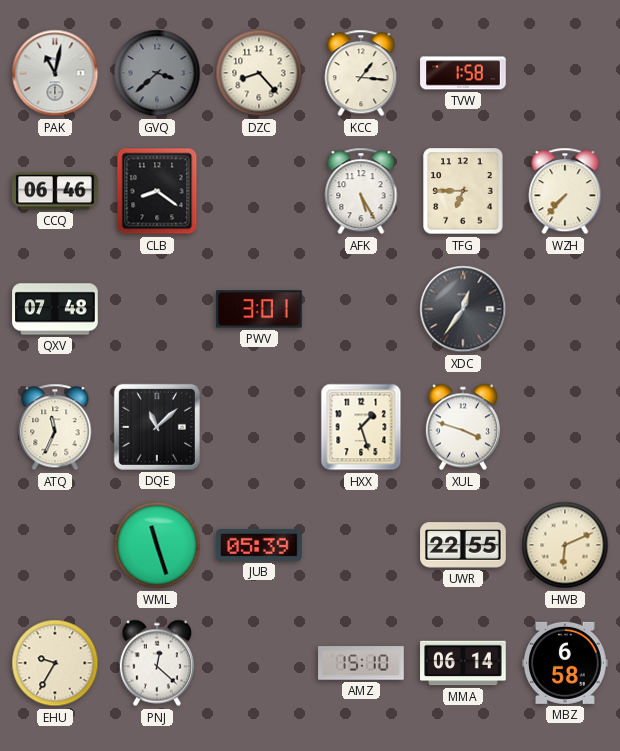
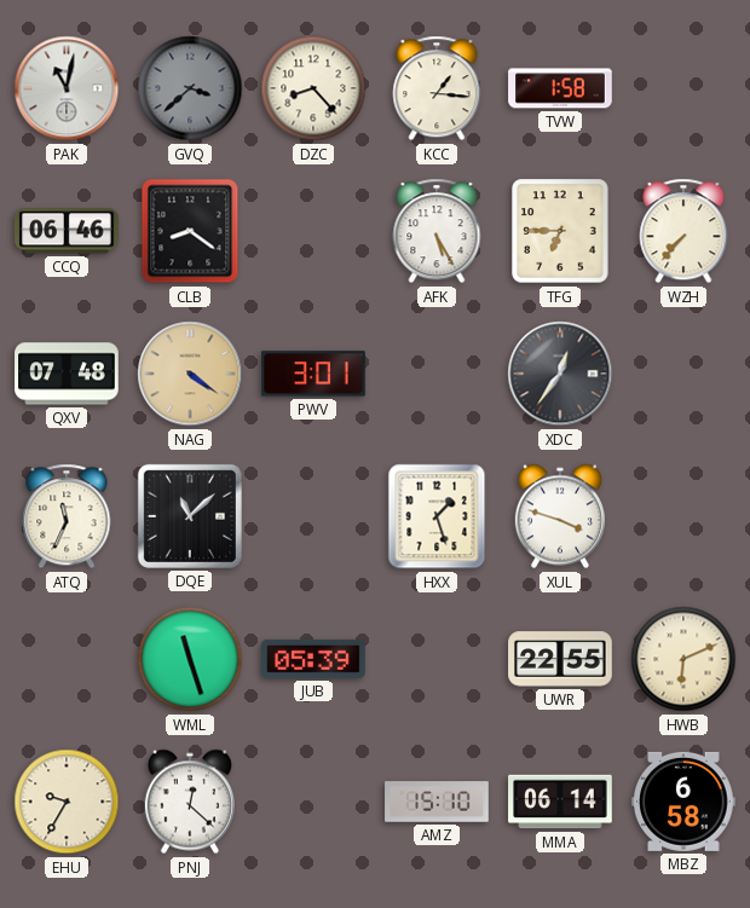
NAG: none -> 4:21
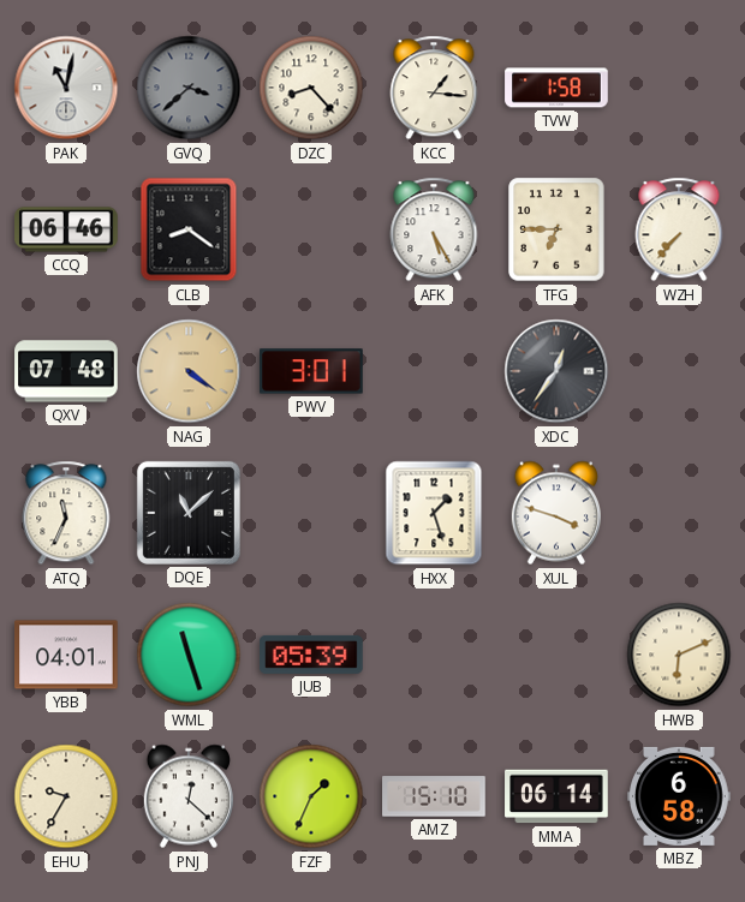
YBB: none -> 04:01
UWR: 22:55 -> none
FZF: none -> 1:34
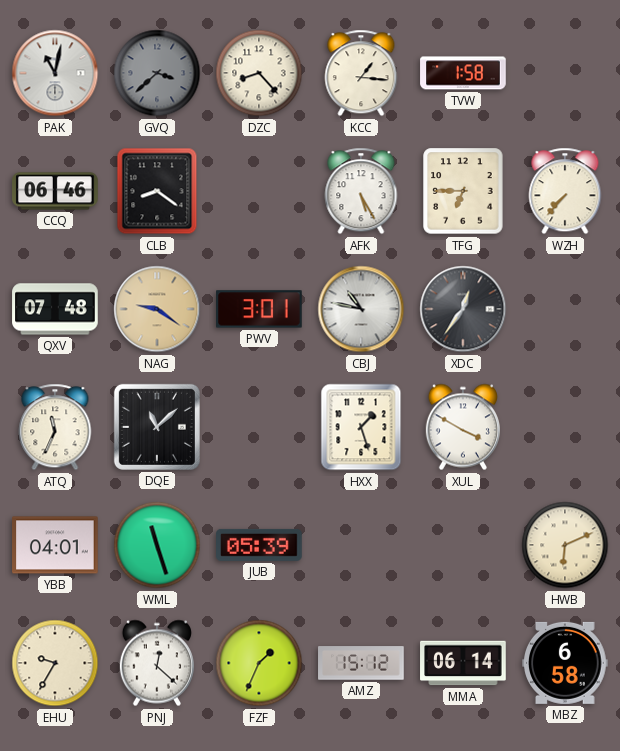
NAG: 4:21 -> 9:21
CBJ: none -> 10:47
XUL: 3:48 -> 3:50
AMZ: 15:10 -> 15:12
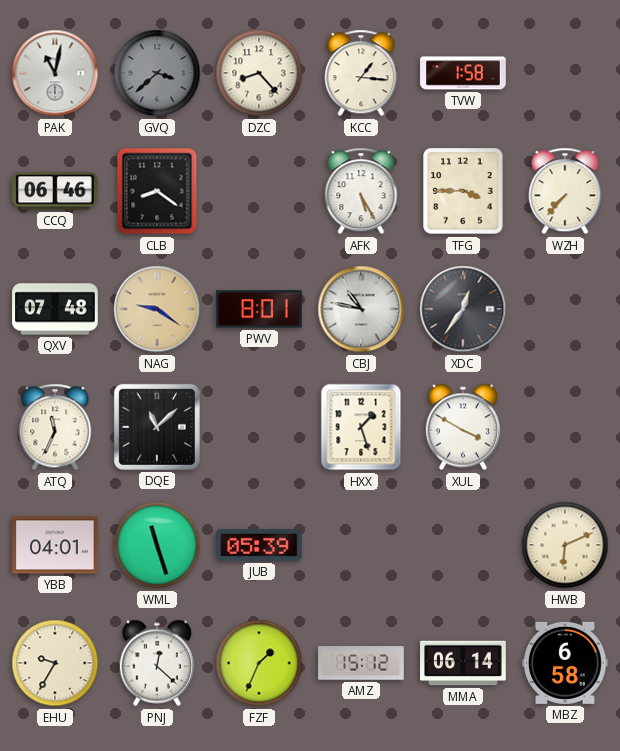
TFG: 6:45 -> 3:45
PWV: 3:01 -> 8:01
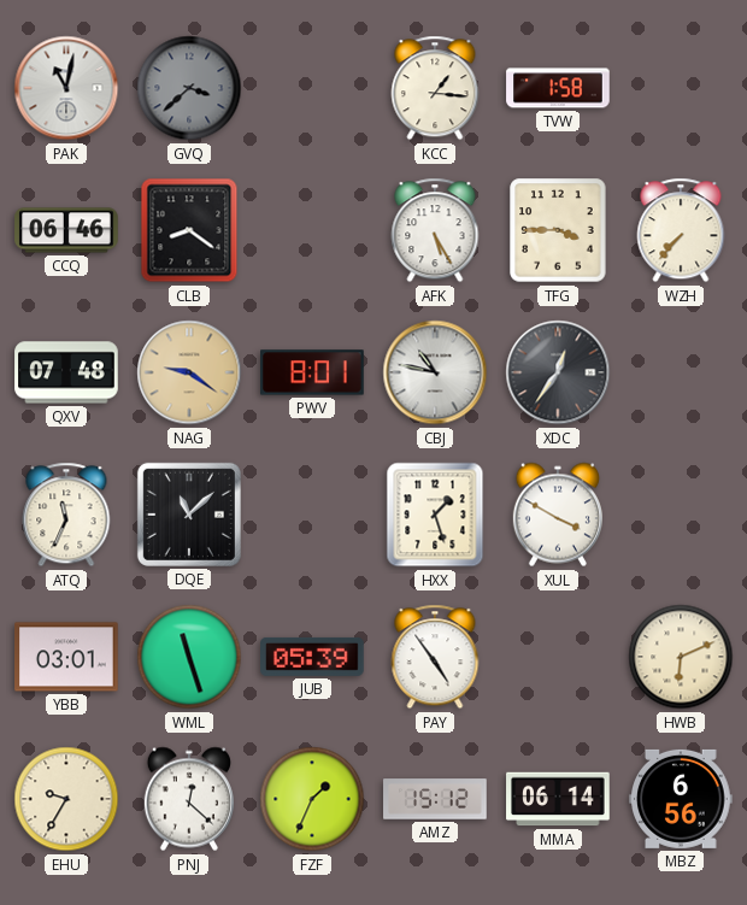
DZC: 8:23 -> none
YBB: 04:01 -> 03:01
PAY: none -> 4:54
MBZ: 6:58 -> 6:56
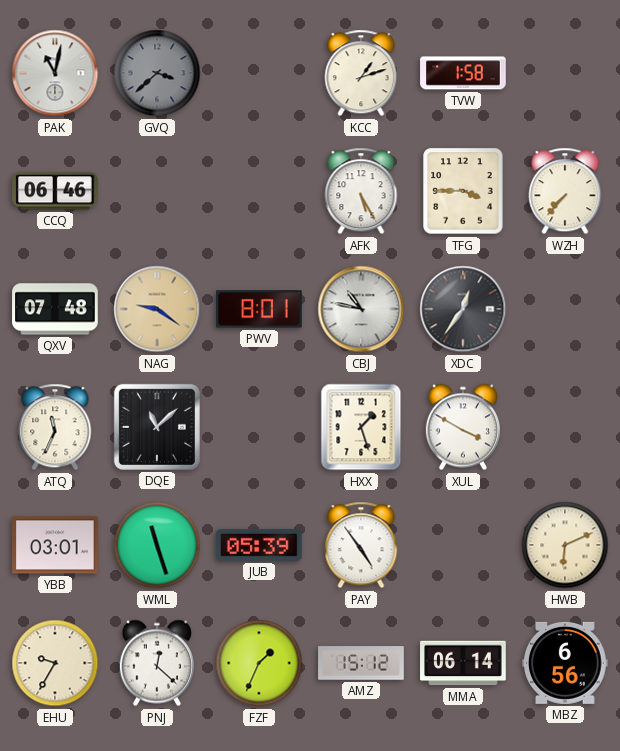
KCC: 1:16 -> 1:12
CLB: 8:21 -> none
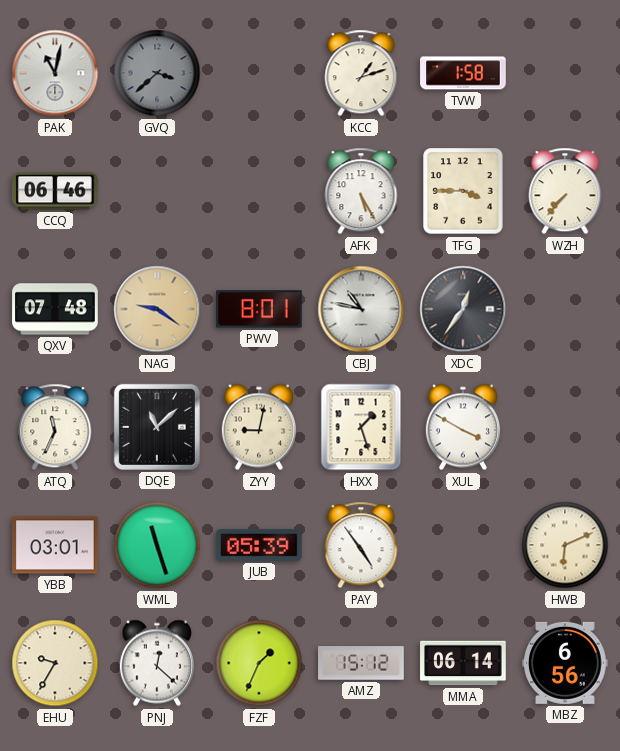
ZYY: none -> 9:02
